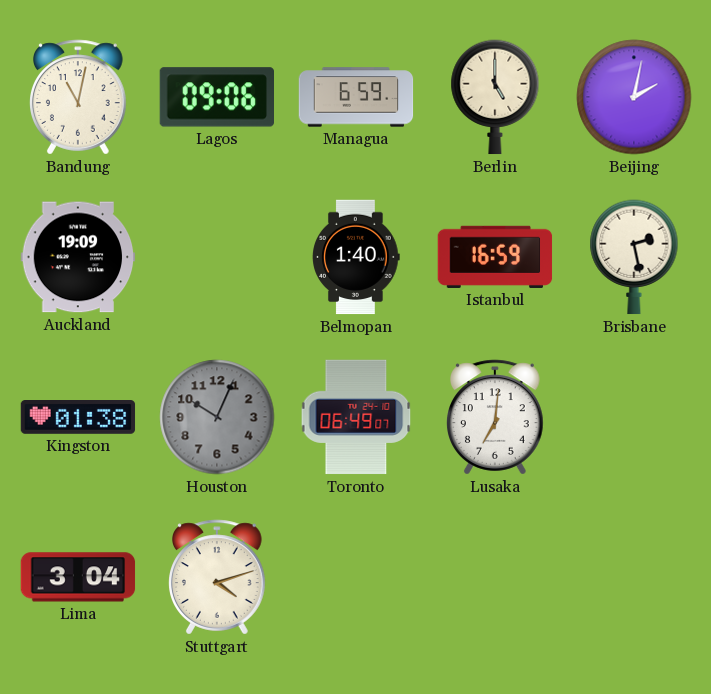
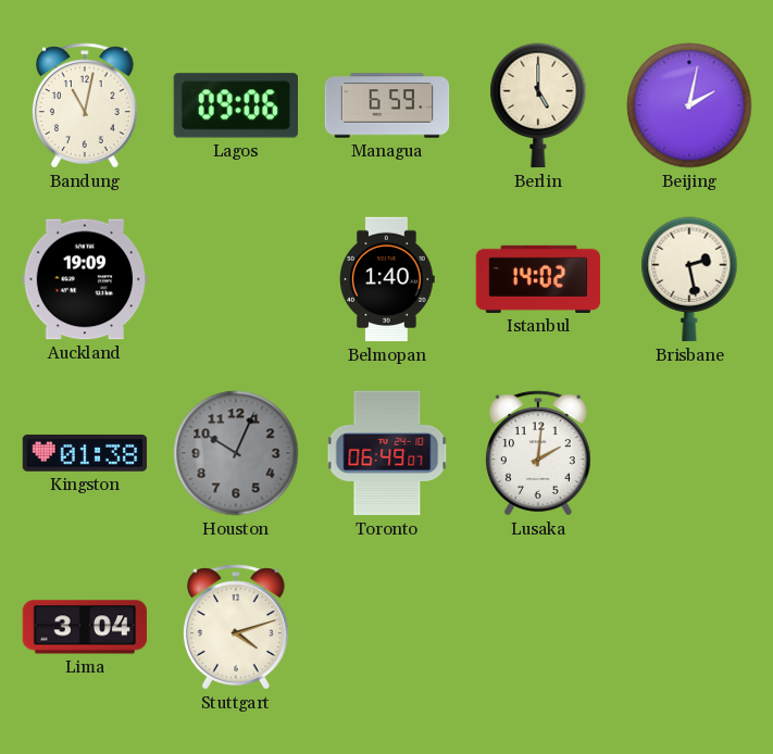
Istanbul: 16:59 -> 14:02
Lusaka: 7:01 -> 2:01
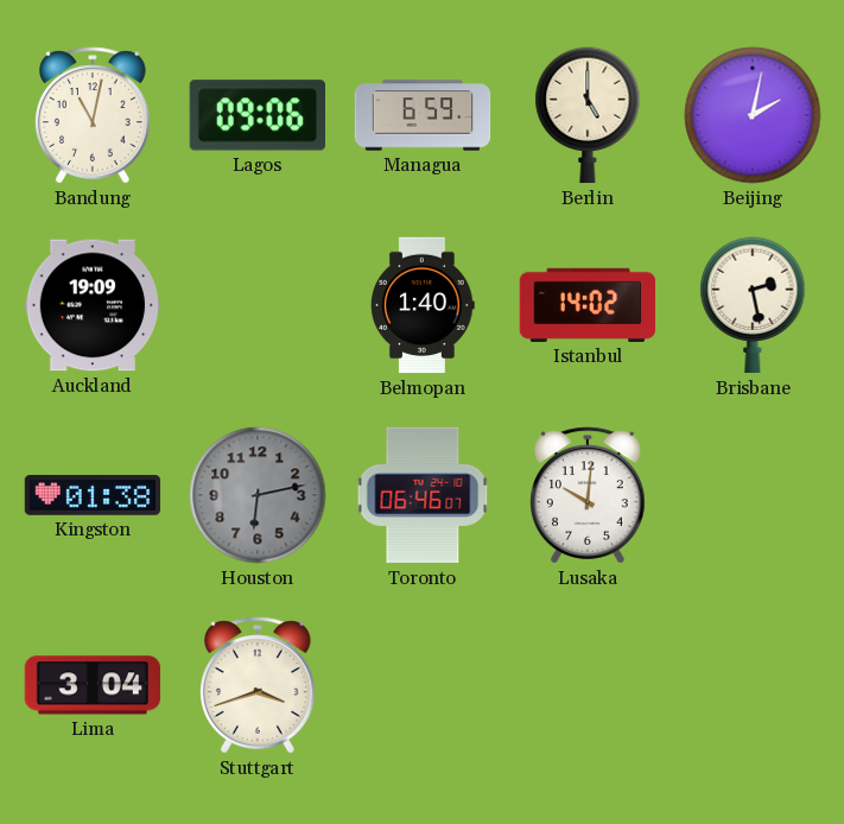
Houston: 10:04 -> 6:13
Toronto: 06:49 -> 06:46
Lusaka: 2:01 -> 10:01
Stuttgart: 4:12 -> 3:42
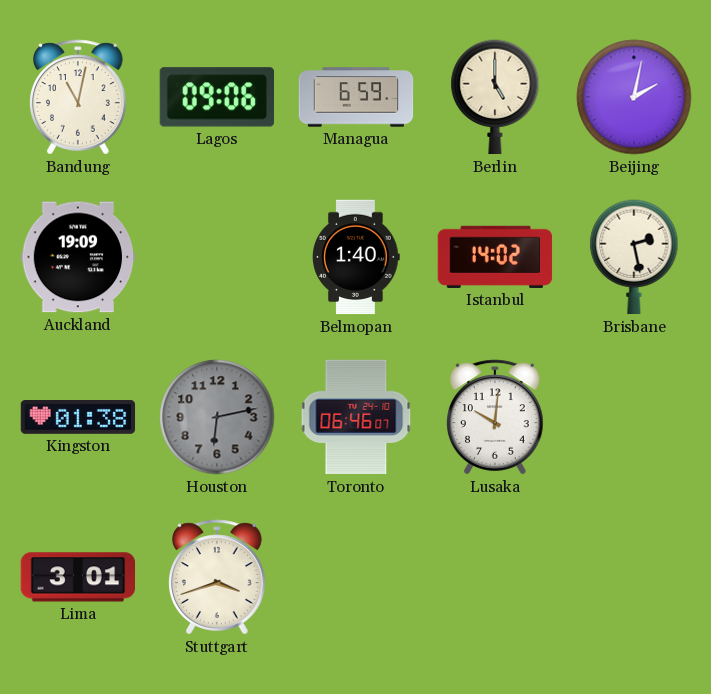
Lima: 3:04 -> 3:01
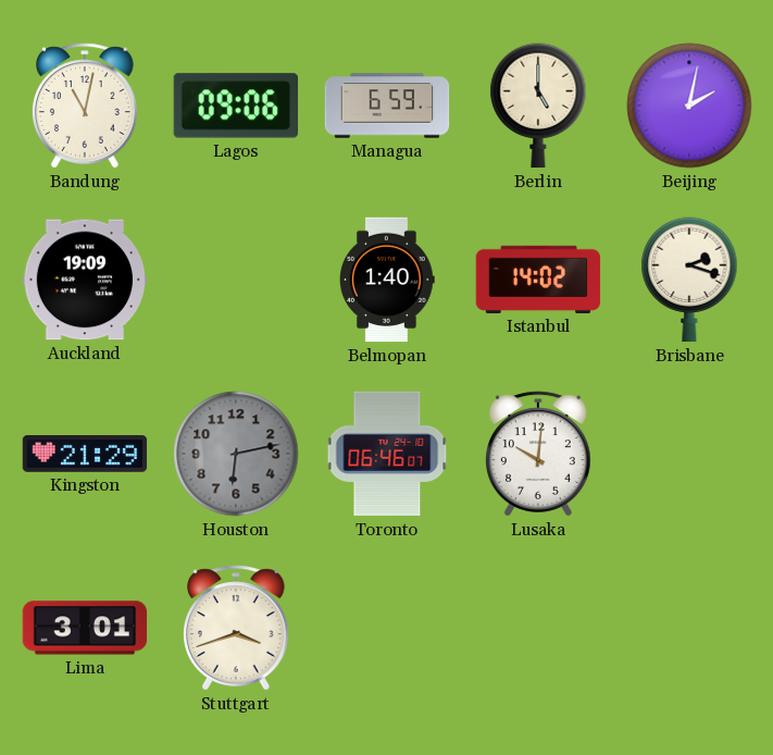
Brisbane: 2:28 -> 2:18
Kingston: 01:38 -> 21:29
